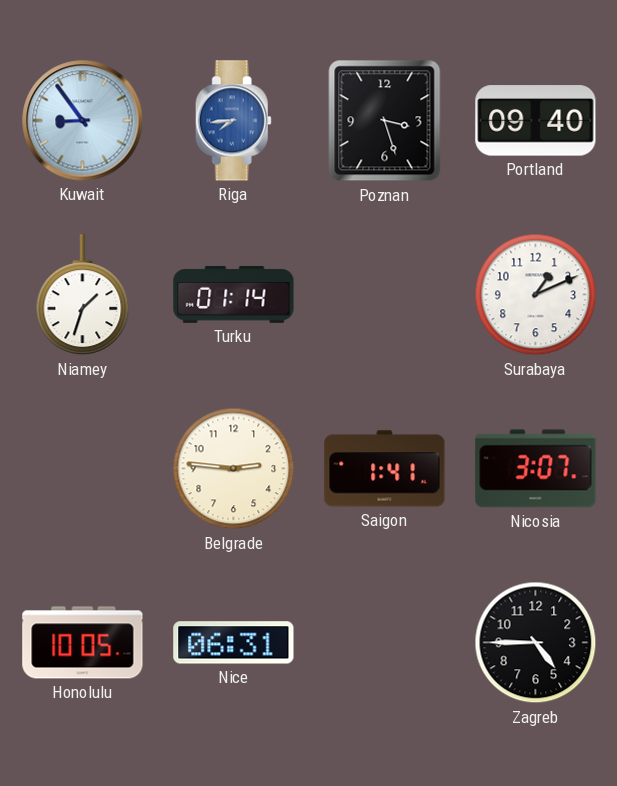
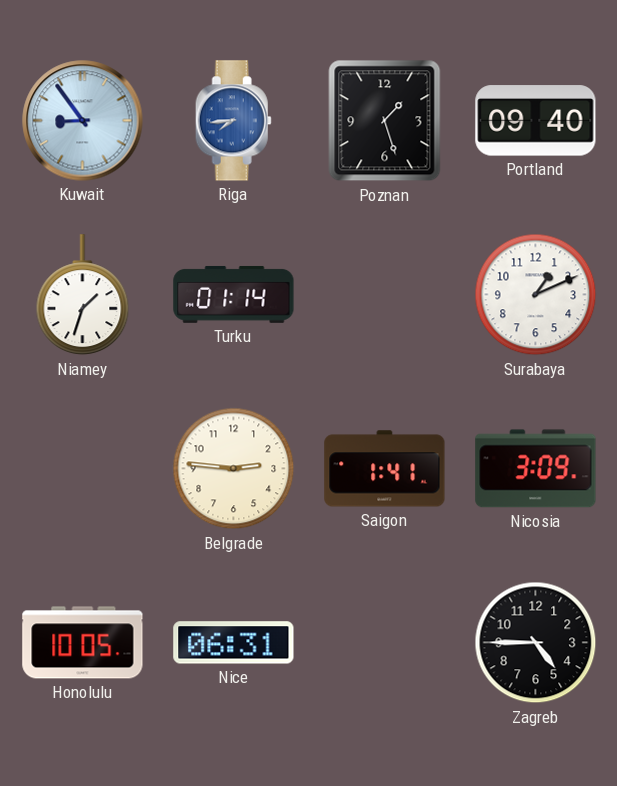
Poznan: 3:27 -> 1:27
Nicosia: 3:07 -> 3:09
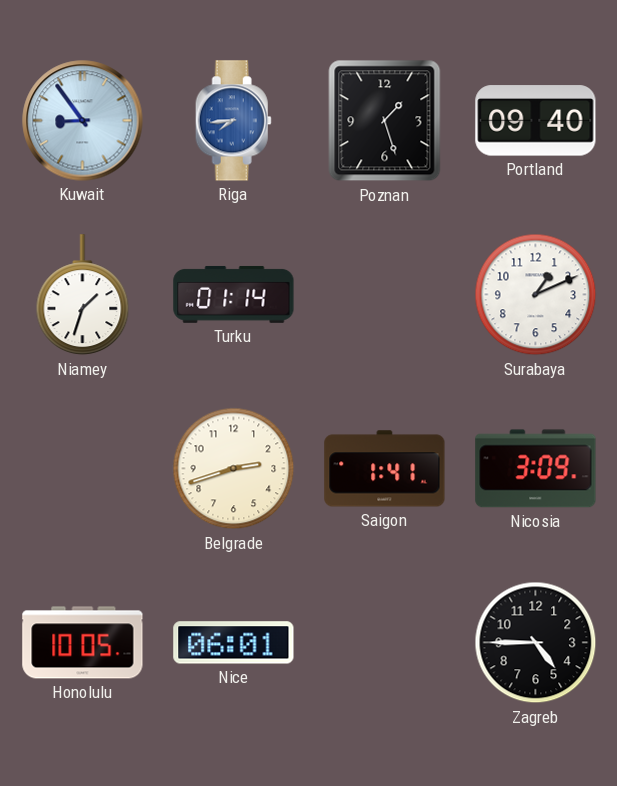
Belgrade: 2:46 -> 2:42
Nice: 06:31 -> 06:01
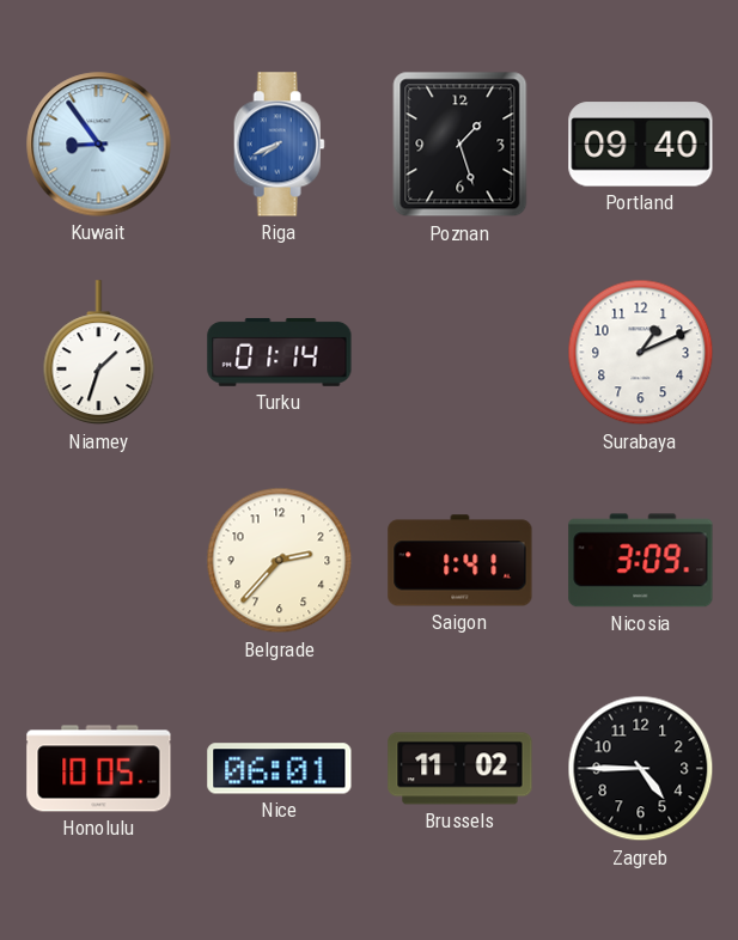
Riga: 7:44 -> 7:41
Belgrade: 2:42 -> 2:37
Brussels: none -> 11:02
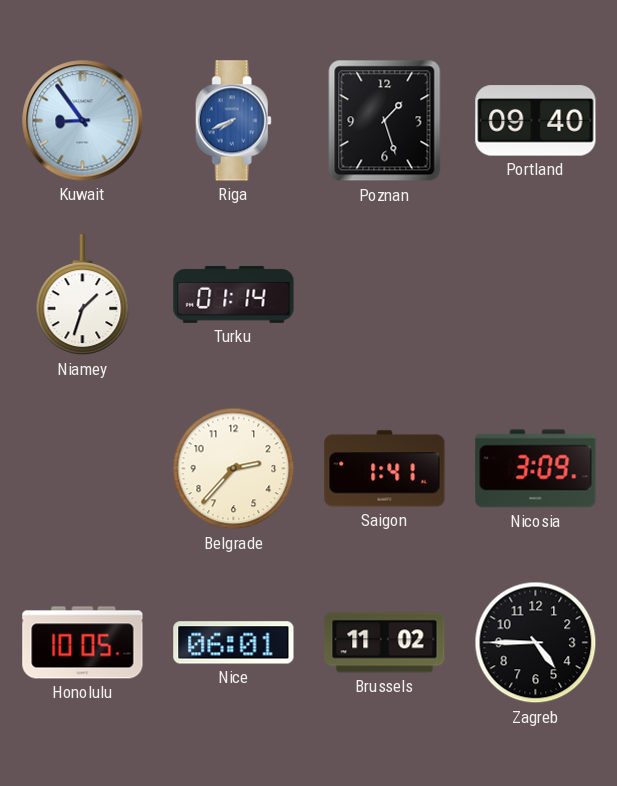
Surabaya: 1:11 -> none
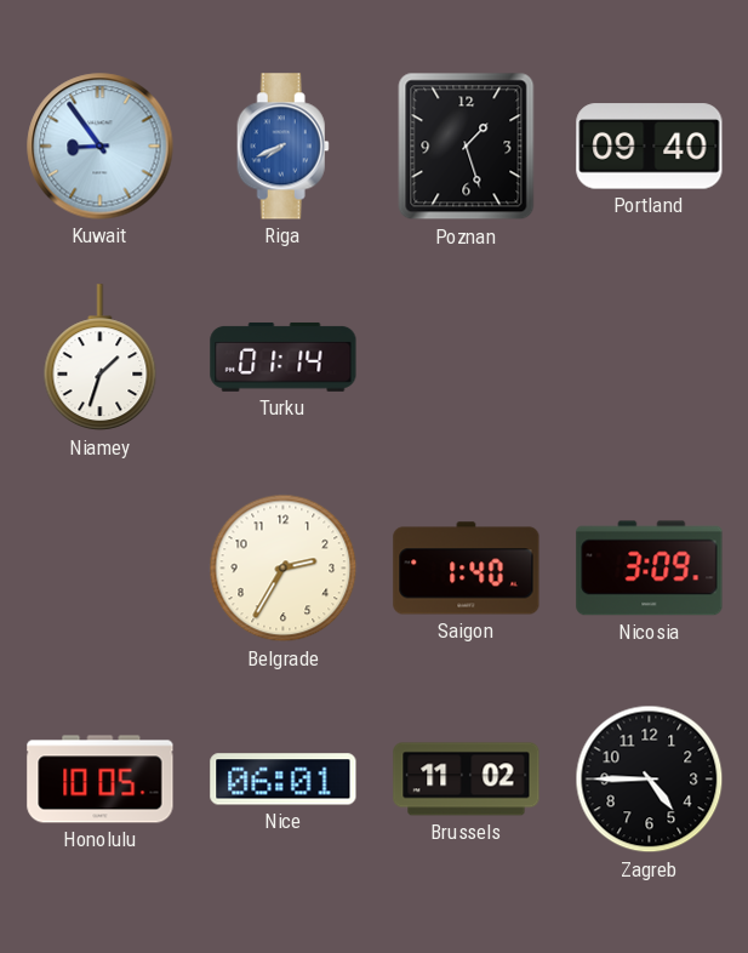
Belgrade: 2:37 -> 2:35
Saigon: 1:41 -> 1:40
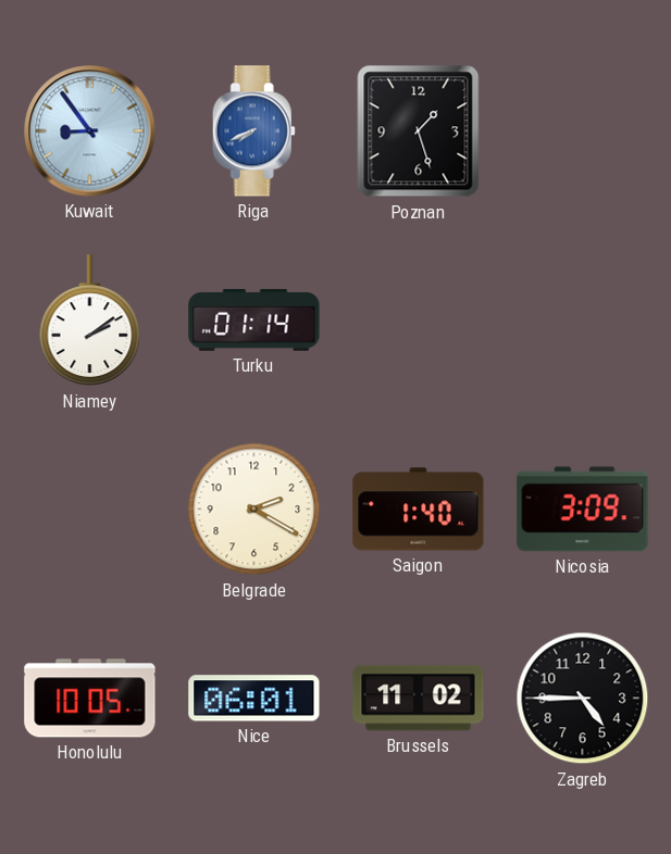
Portland: 09:40 -> none
Niamey: 1:33 -> 2:09
Belgrade: 2:35 -> 2:20
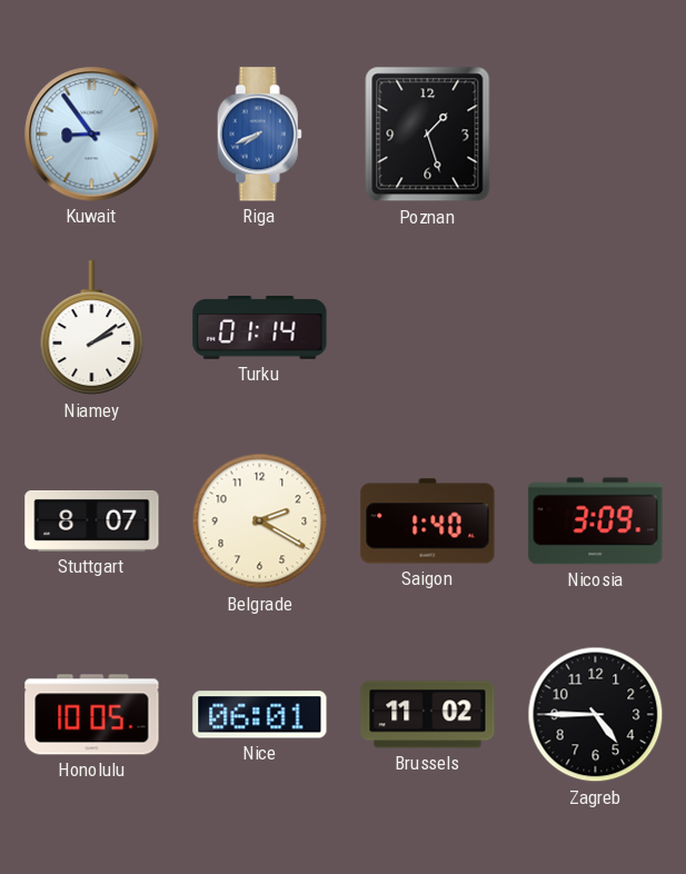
Stuttgart: none -> 8:07
